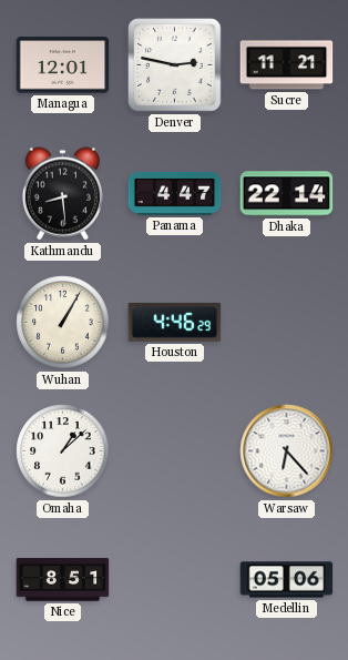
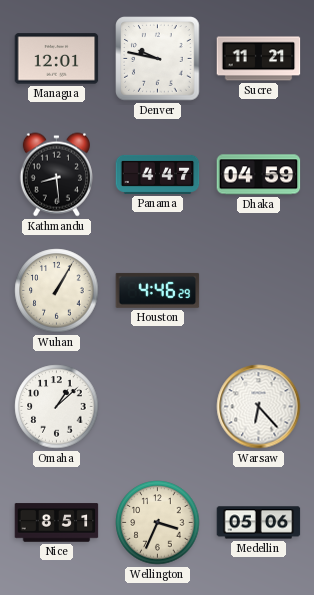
Denver: 2:47 -> 9:47
Dhaka: 22:14 -> 04:59
Wellington: none -> 3:34
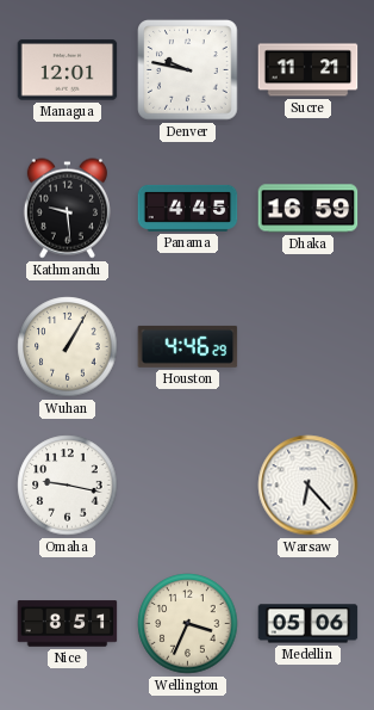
Kathmandu: 8:29 -> 9:29
Panama: 4:47 -> 4:45
Dhaka: 04:59 -> 16:59
Omaha: 1:08 -> 9:17
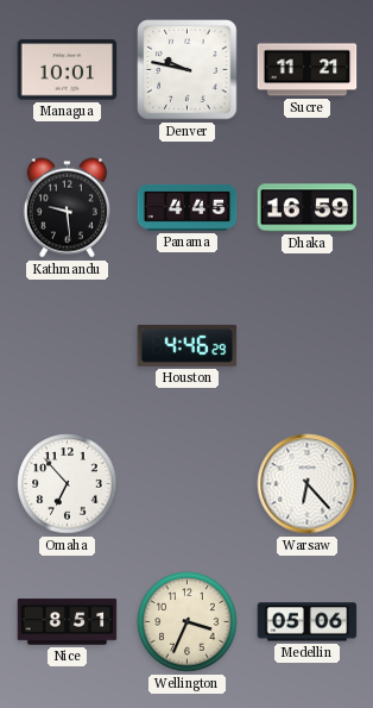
Managua: 12:01 -> 10:01
Wuhan: 1:05 -> none
Omaha: 9:17 -> 6:53
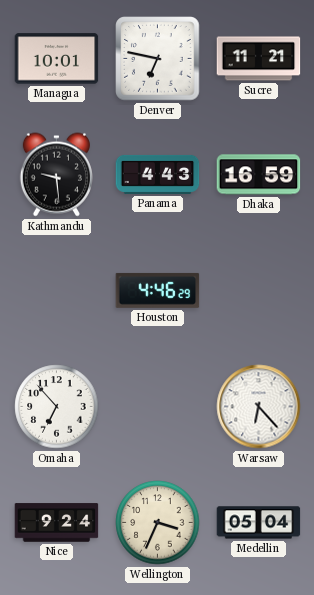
Denver: 9:47 -> 6:47
Panama: 4:45 -> 4:43
Nice: 8:51 -> 9:24
Medellin: 05:06 -> 05:04
